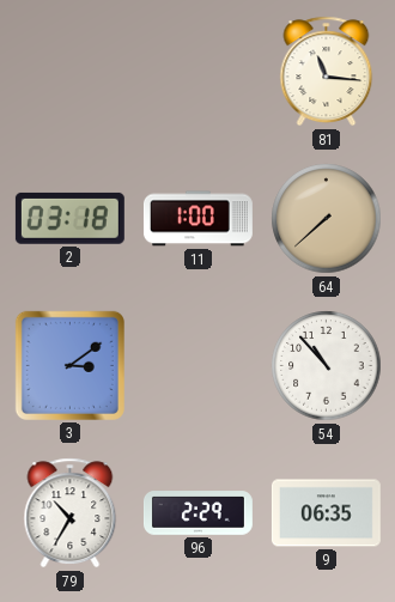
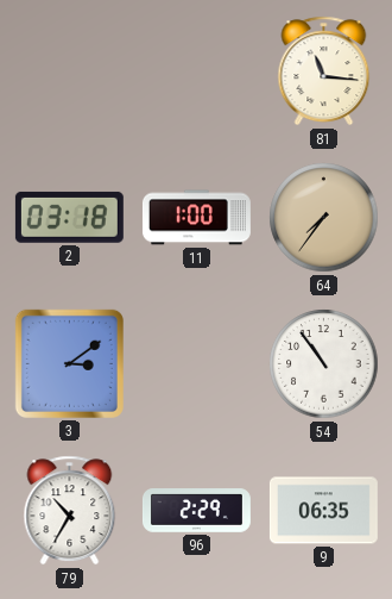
64: 7:38 -> 7:36
54: 10:53 -> 10:54
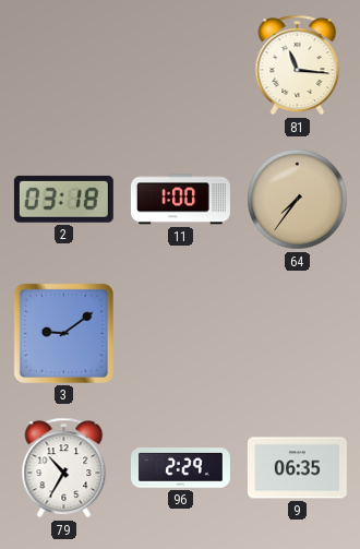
3: 3:09 -> 9:09
54: 10:54 -> none
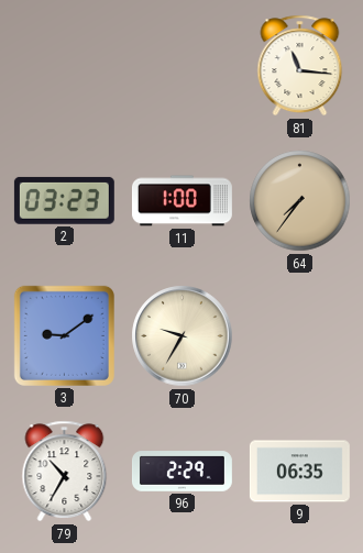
2: 03:18 -> 03:23
70: none -> 9:35
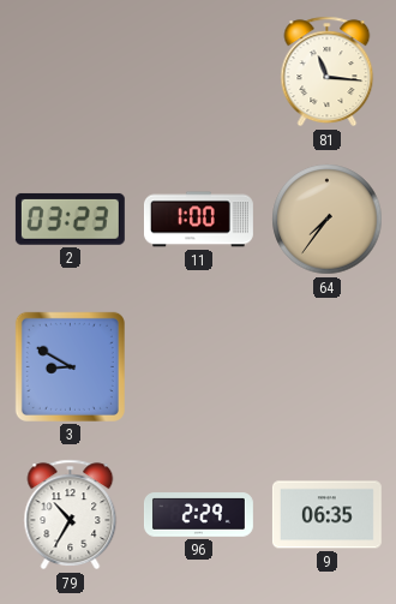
3: 9:09 -> 8:50
70: 9:35 -> none
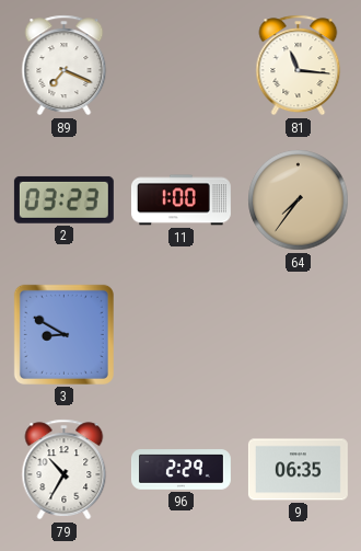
89: none -> 7:19
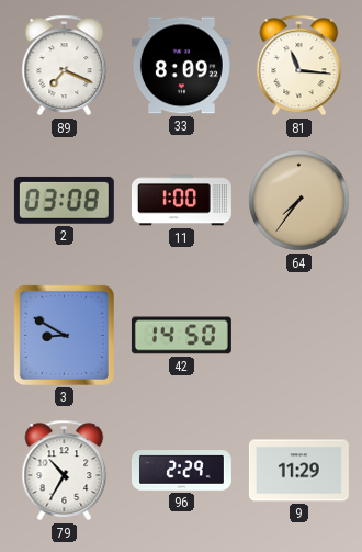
33: none -> 8:09
2: 03:23 -> 03:08
42: none -> 14:50
9: 06:35 -> 11:29
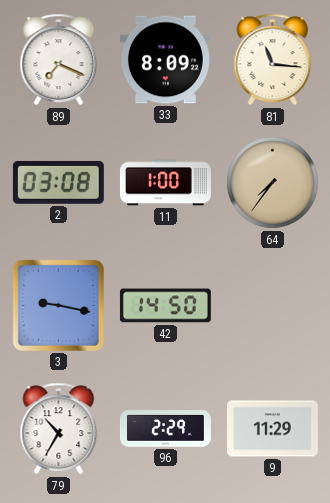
3: 8:50 -> 9:17
